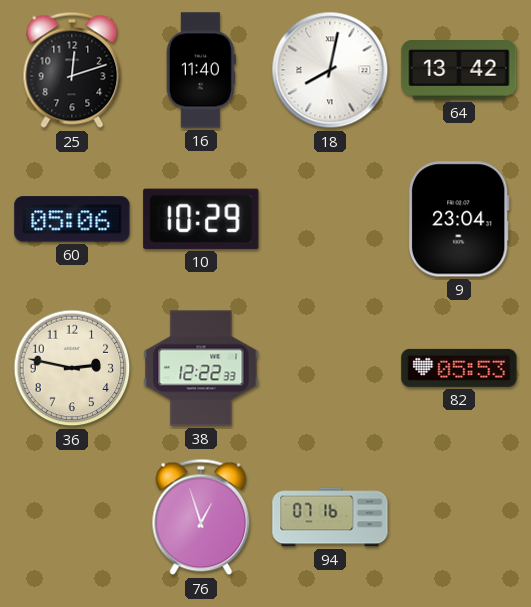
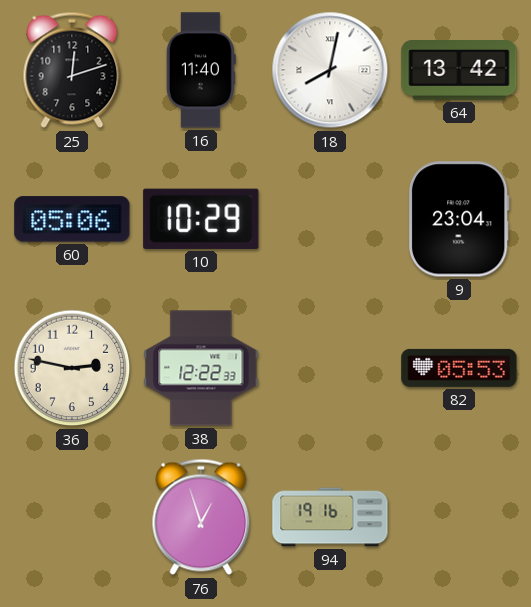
94: 07:16 -> 19:16
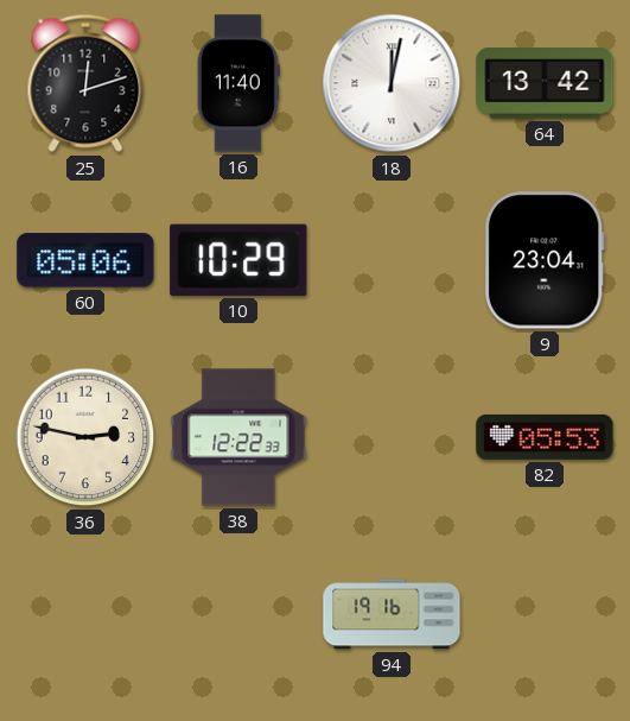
18: 8:02 -> 12:02
76: 12:57 -> none
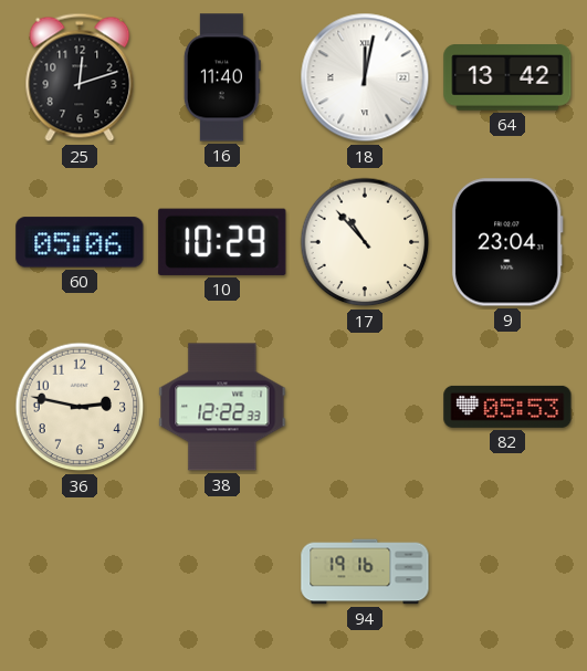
17: none -> 10:53
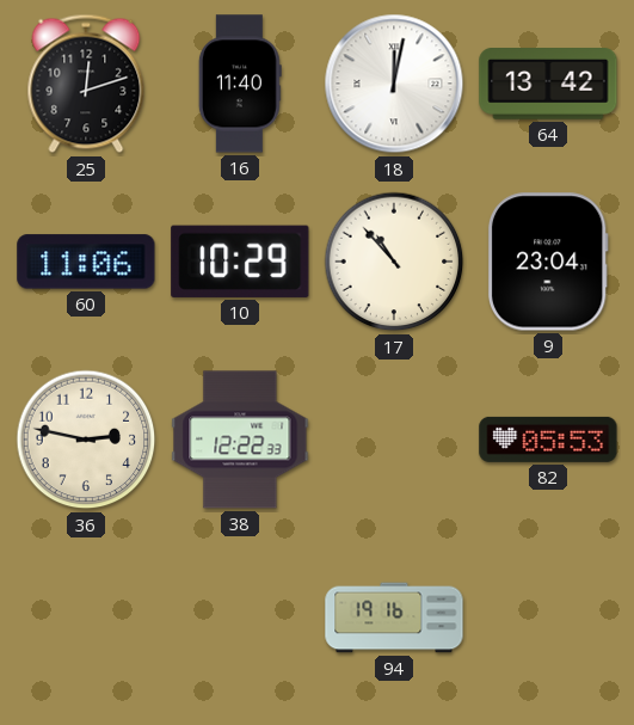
60: 05:06 -> 11:06
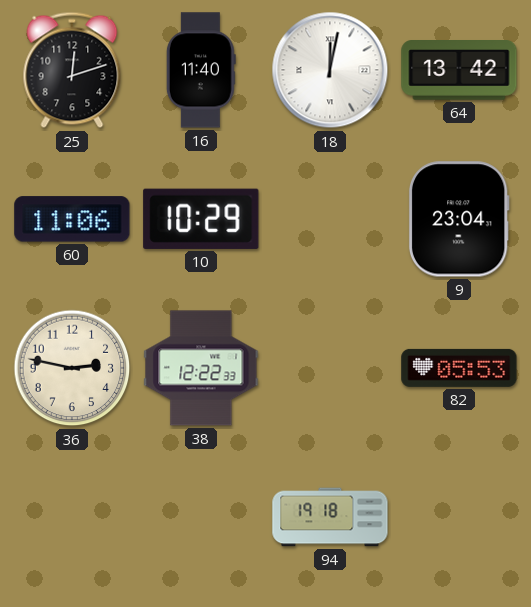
17: 10:53 -> none
94: 19:16 -> 19:18
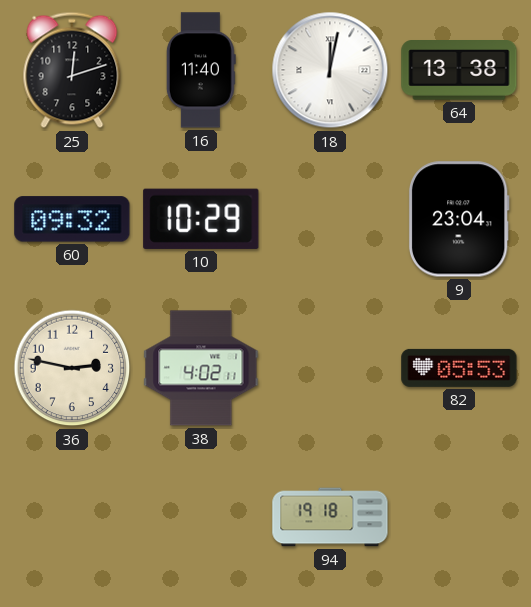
64: 13:42 -> 13:38
60: 11:06 -> 09:32
38: 12:22 -> 4:02
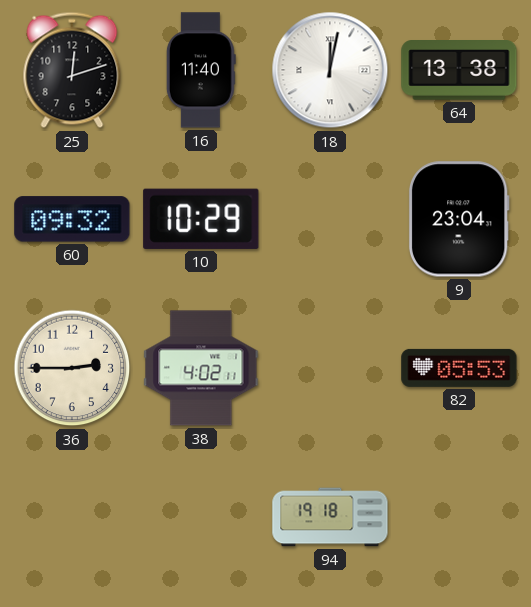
36: 2:47 -> 2:45
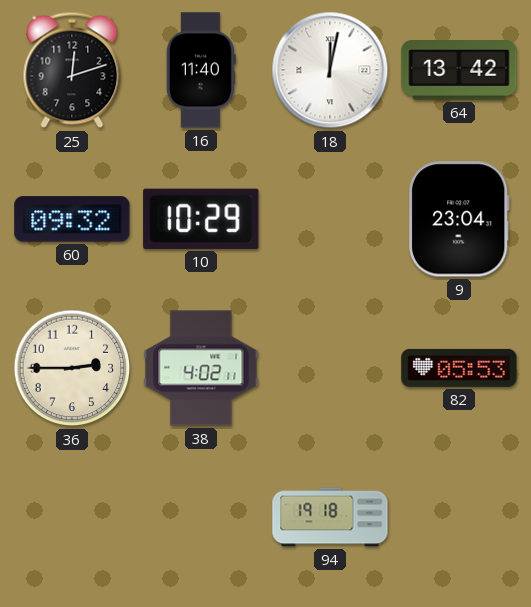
64: 13:38 -> 13:42
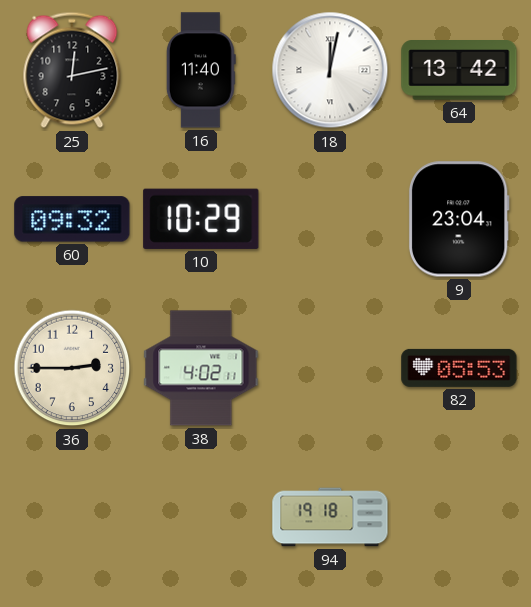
25: 12:12 -> 12:13
